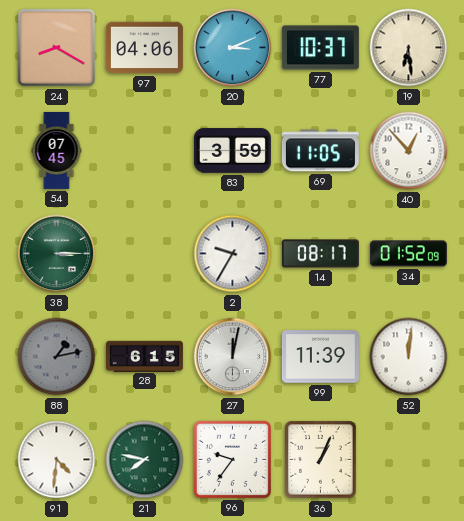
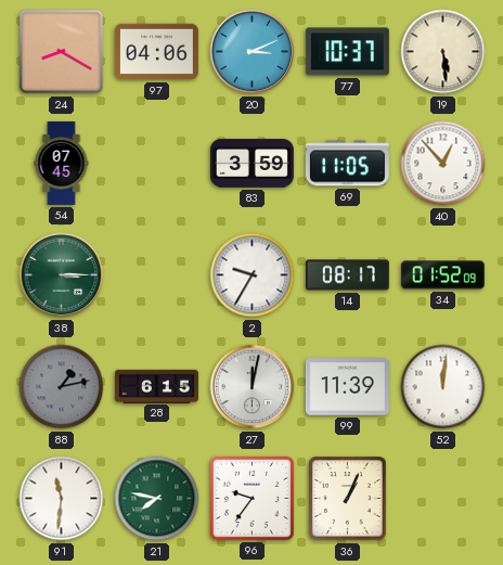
19: 6:29 -> 5:29
91: 4:31 -> 11:31
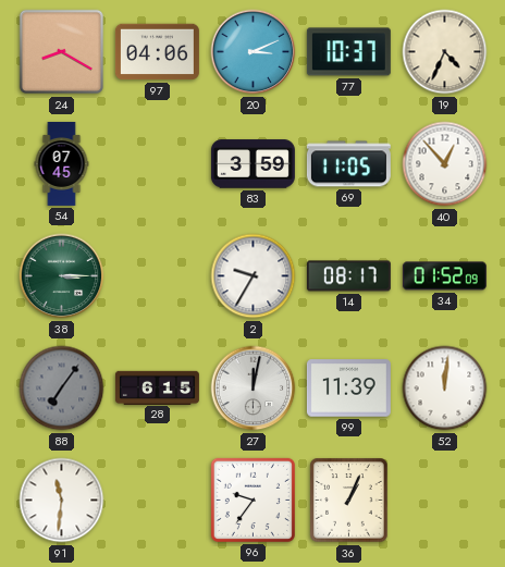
19: 5:29 -> 4:34
88: 1:13 -> 7:06
21: 7:47 -> none
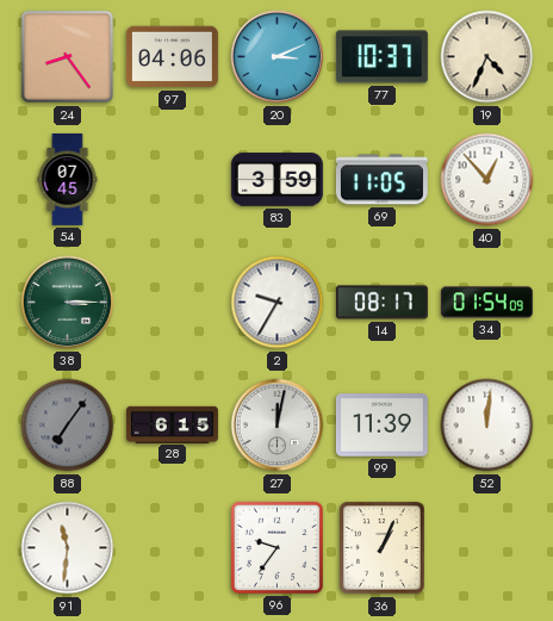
24: 8:20 -> 8:24
34: 01:52 -> 01:54
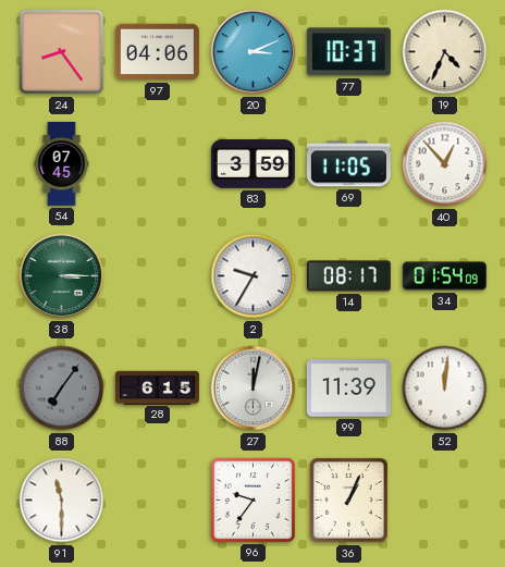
91: 11:31 -> 11:30
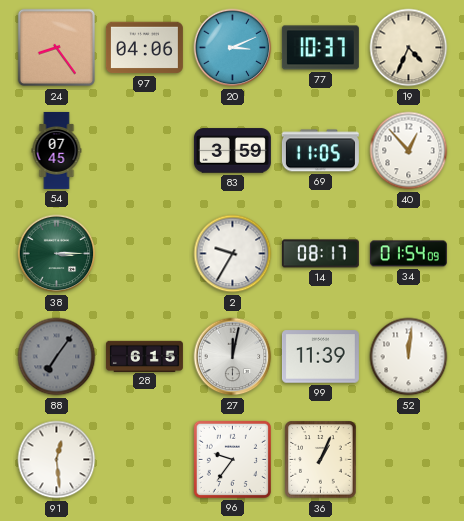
91: 11:30 -> 12:29
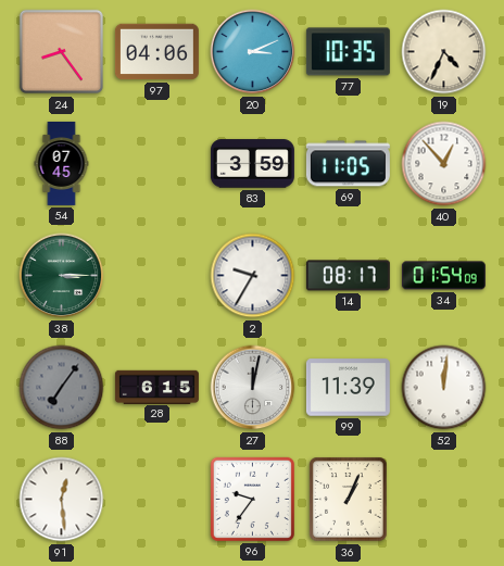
77: 10:37 -> 10:35
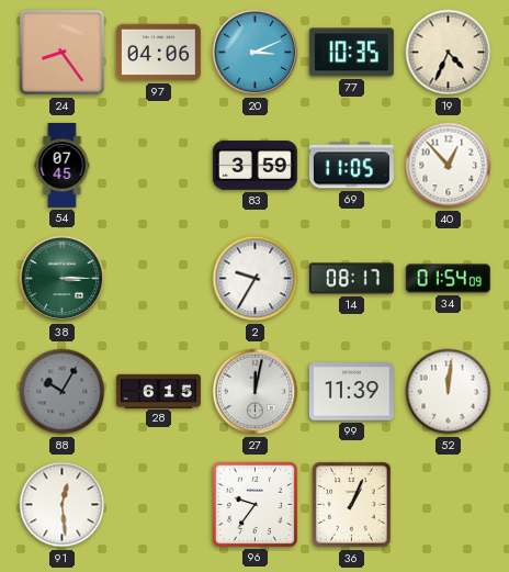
88: 7:06 -> 10:05
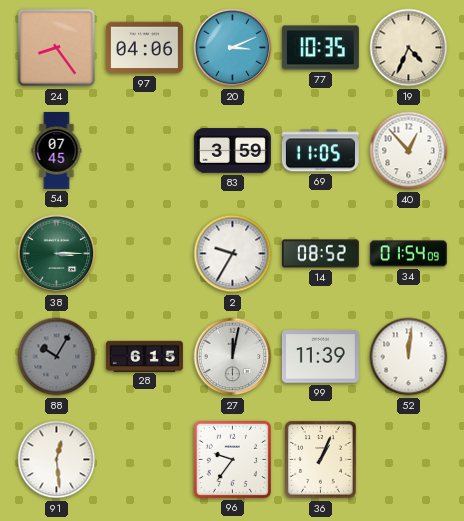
14: 08:17 -> 08:52
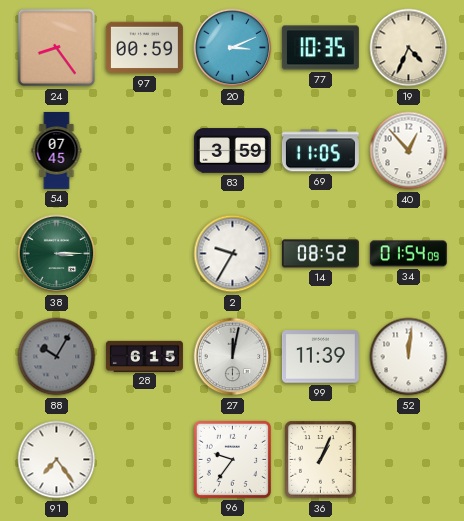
97: 04:06 -> 00:59
91: 12:29 -> 7:24
